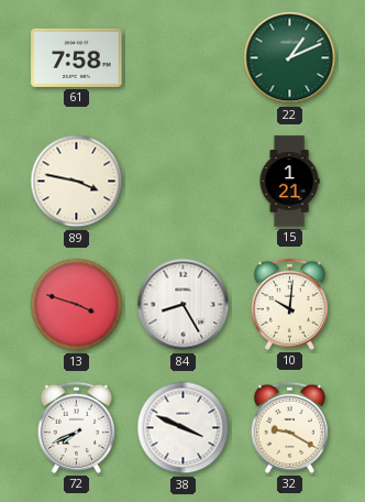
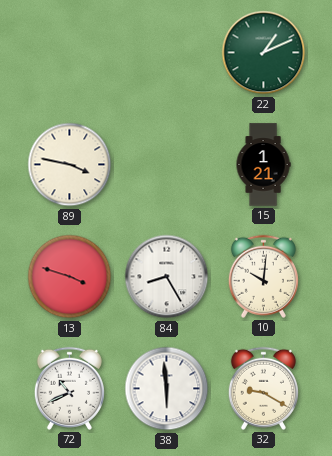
61: 7:58 -> none
72: 7:41 -> 10:41
38: 3:49 -> 5:59
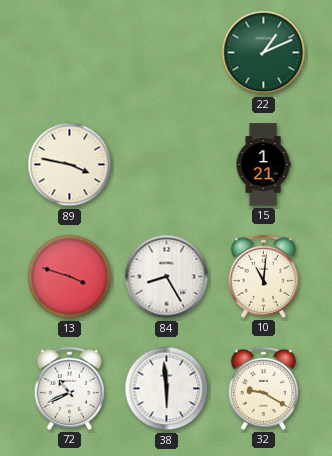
10: 10:01 -> 11:01
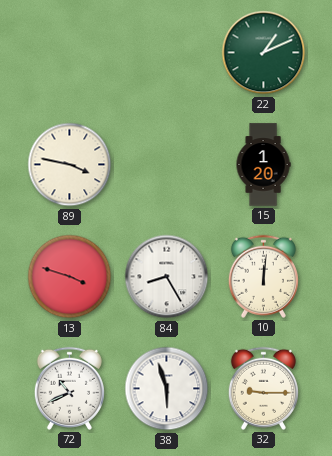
15: 1:21 -> 1:20
10: 11:01 -> 12:01
38: 5:59 -> 5:57
32: 9:20 -> 9:15
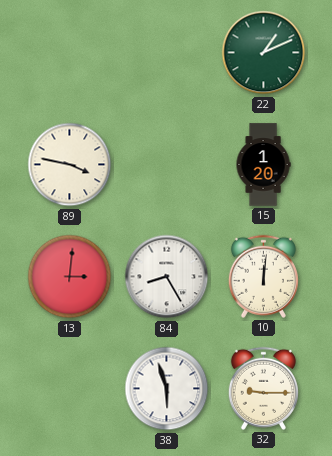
13: 3:48 -> 3:01
72: 10:41 -> none
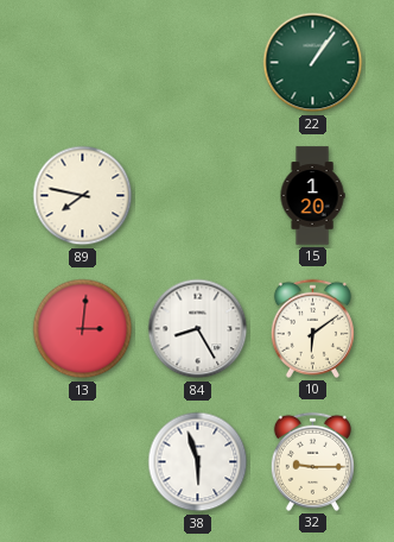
22: 1:11 -> 1:06
89: 3:47 -> 7:47
10: 12:01 -> 6:09
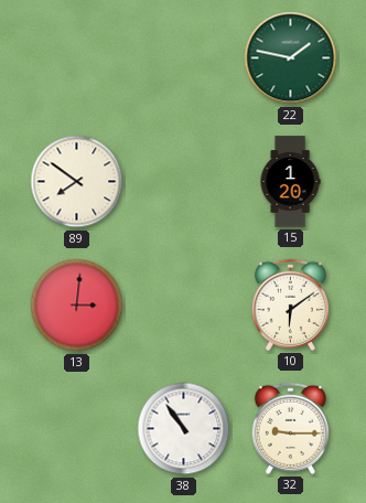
22: 1:06 -> 1:47
89: 7:47 -> 7:51
84: 8:25 -> none
38: 5:57 -> 10:54
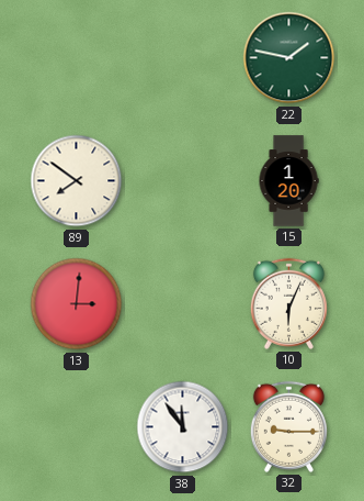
10: 6:09 -> 6:04
38: 10:54 -> 11:54
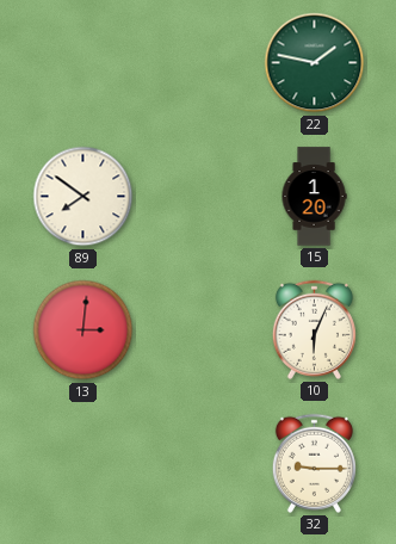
38: 11:54 -> none
